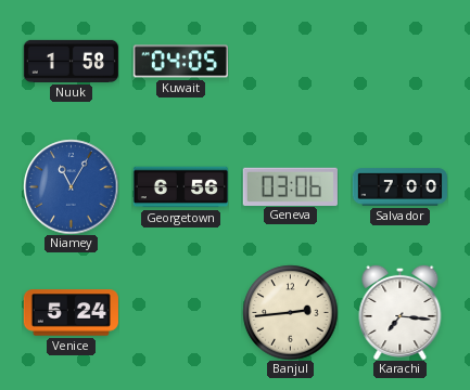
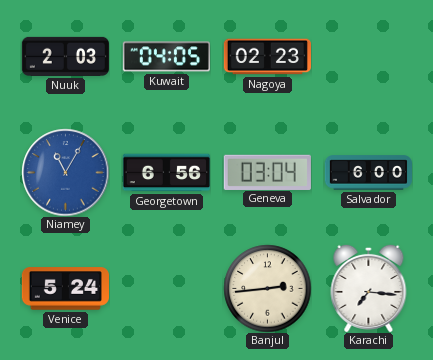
Nuuk: 1:58 -> 2:03
Nagoya: none -> 02:23
Geneva: 03:06 -> 03:04
Salvador: 7:00 -> 6:00
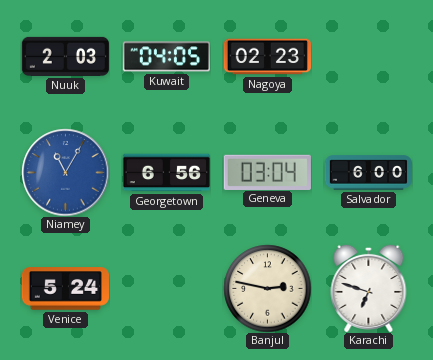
Banjul: 2:44 -> 2:47
Karachi: 7:16 -> 6:48
